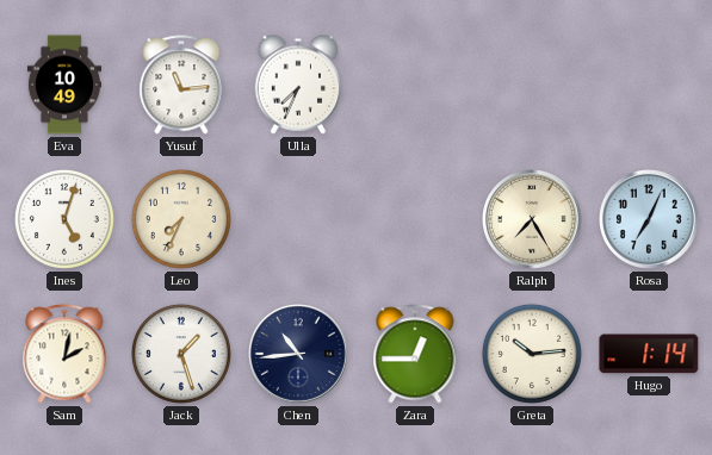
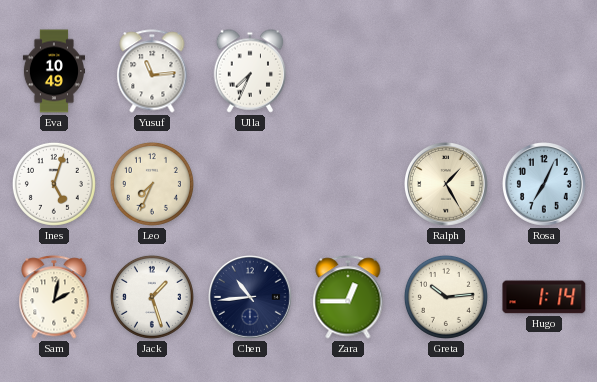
Ralph: 7:25 -> 1:25
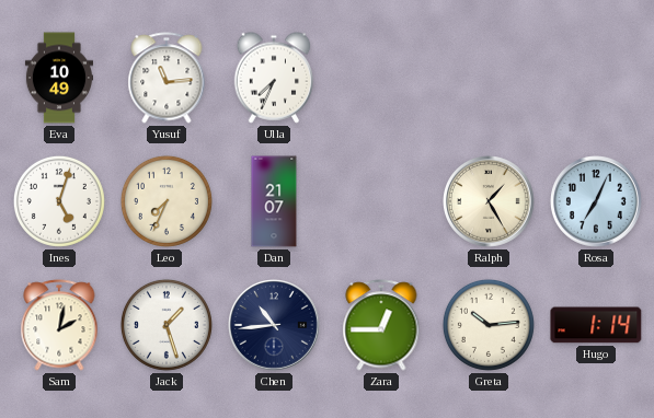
Dan: none -> 21:07
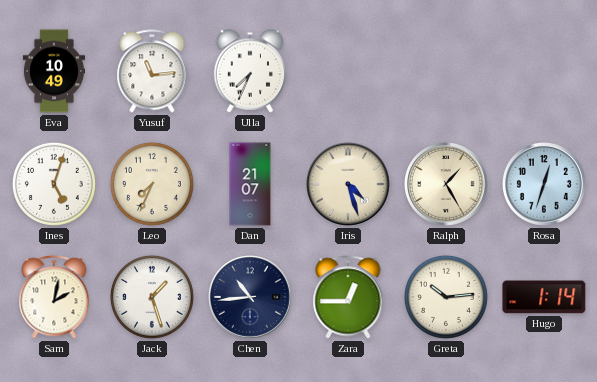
Iris: none -> 4:27
Rosa: 7:04 -> 12:33
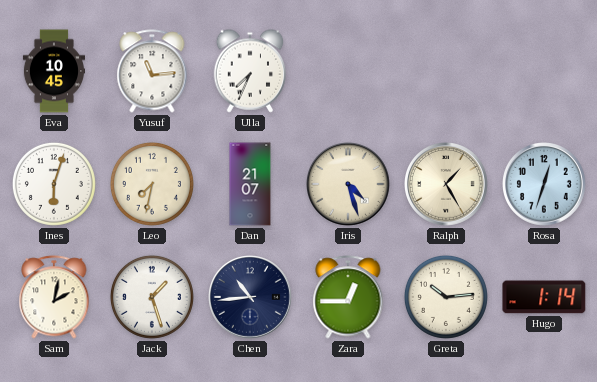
Eva: 10:49 -> 10:45
Ines: 5:03 -> 6:03
Leo: 7:34 -> 7:32
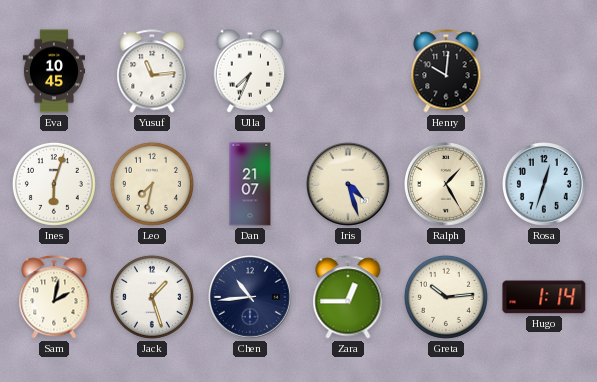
Henry: none -> 10:01
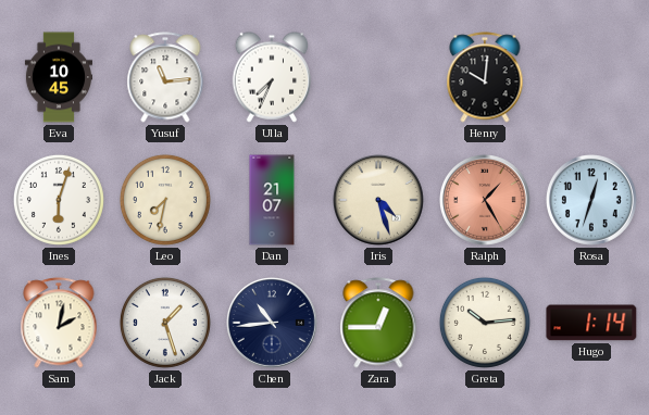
Ralph dial: cream -> salmon
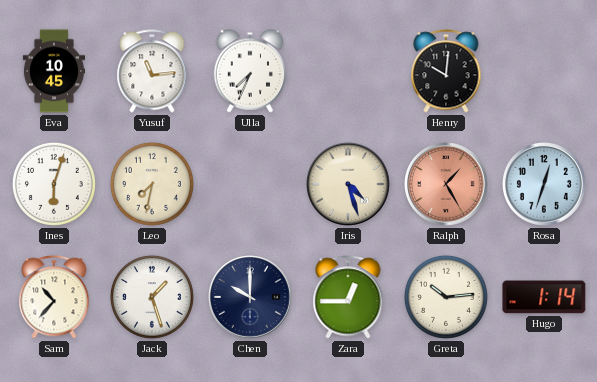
Dan: 21:07 -> none
Sam: 2:02 -> 10:37
Chen: 10:44 -> 10:00
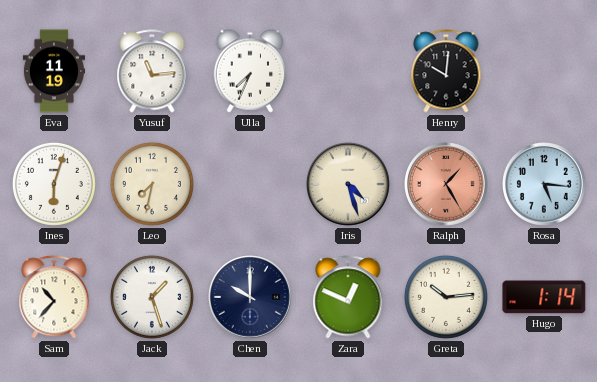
Eva: 10:45 -> 11:19
Rosa: 12:33 -> 5:16
Zara: 12:45 -> 12:49
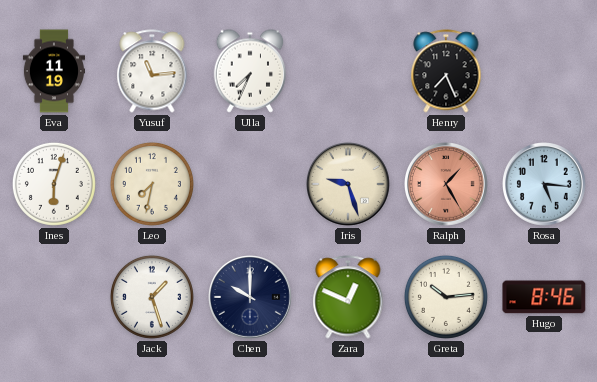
Henry: 10:01 -> 7:26
Iris: 4:27 -> 9:27
Sam: 10:37 -> none
Hugo: 1:14 -> 8:46
